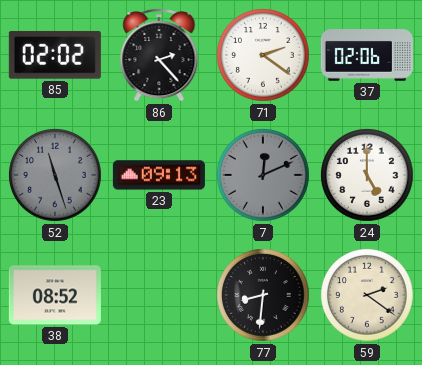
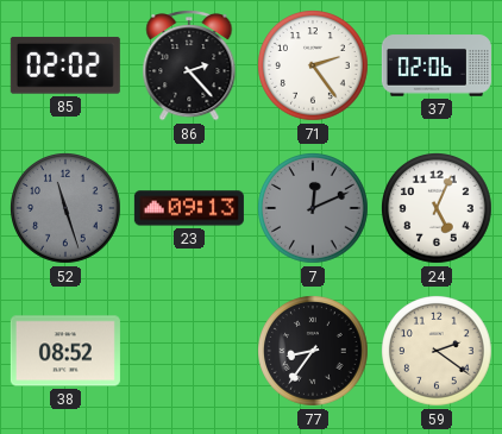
71: 2:21 -> 2:24
24: 5:00 -> 5:04
77: 8:31 -> 8:36
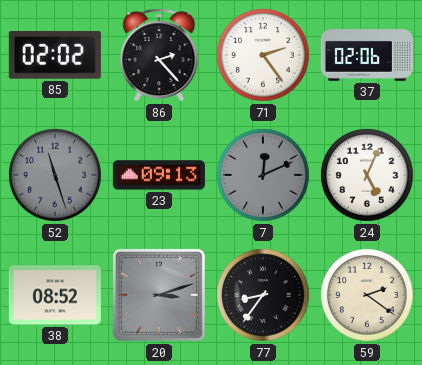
20: none -> 3:12
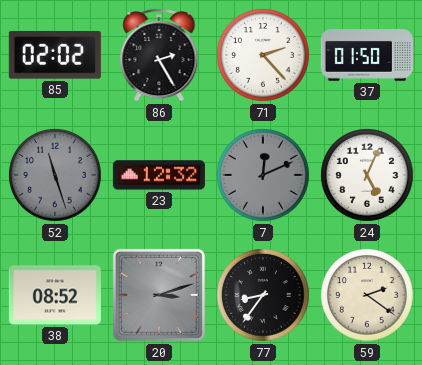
86: 2:23 -> 2:25
71: 2:24 -> 2:23
37: 02:06 -> 01:50
23: 09:13 -> 12:32
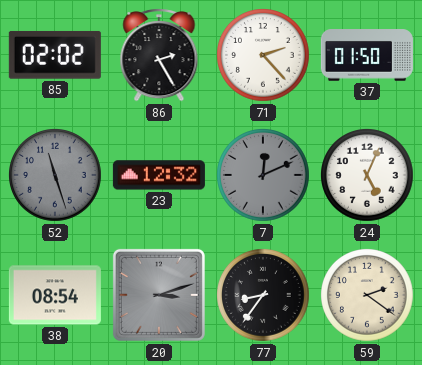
38: 08:52 -> 08:54
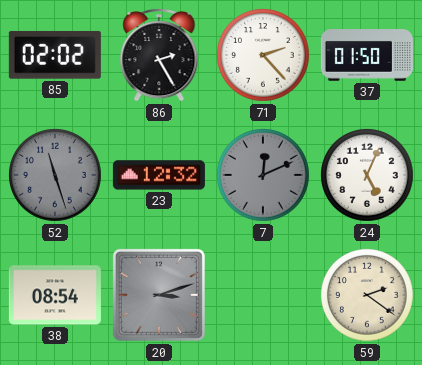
77: 8:36 -> none
